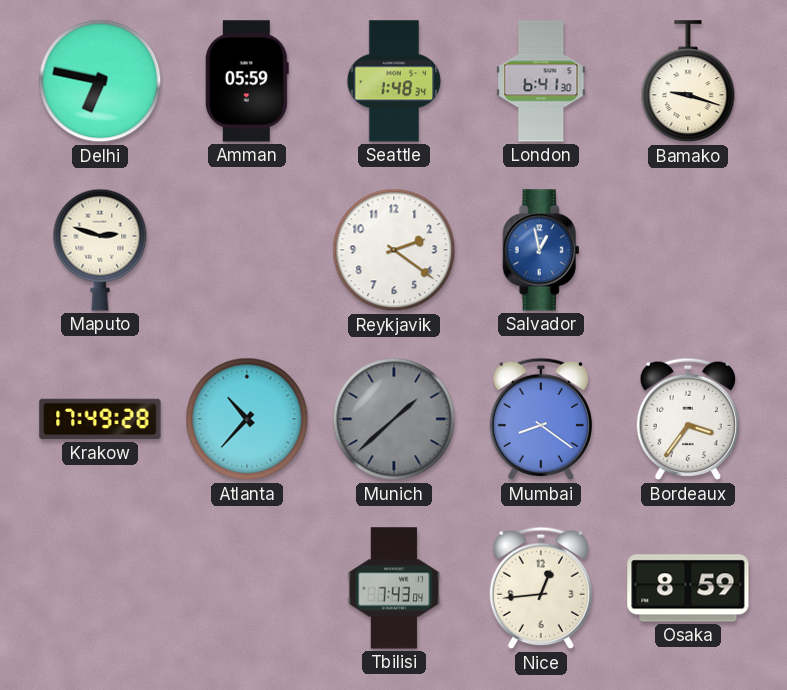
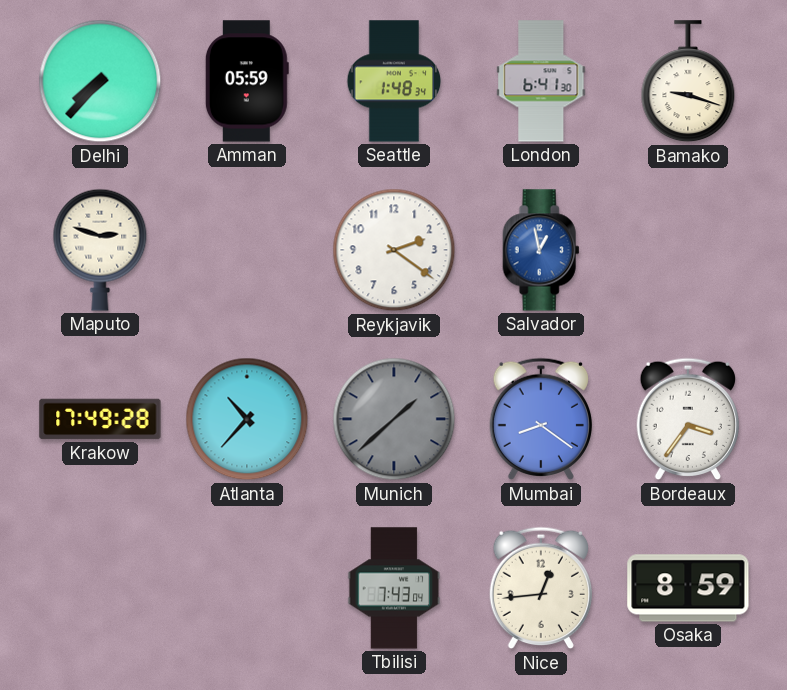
Delhi: 6:47 -> 7:37
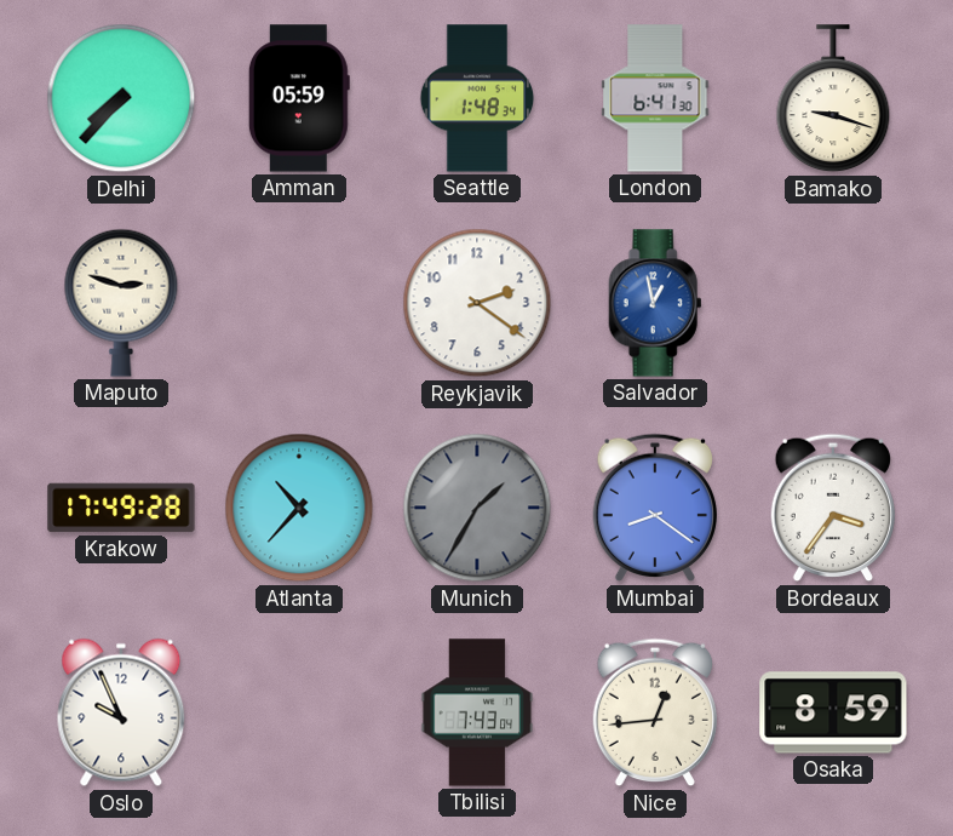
Munich: 1:38 -> 1:35
Oslo: none -> 9:56
